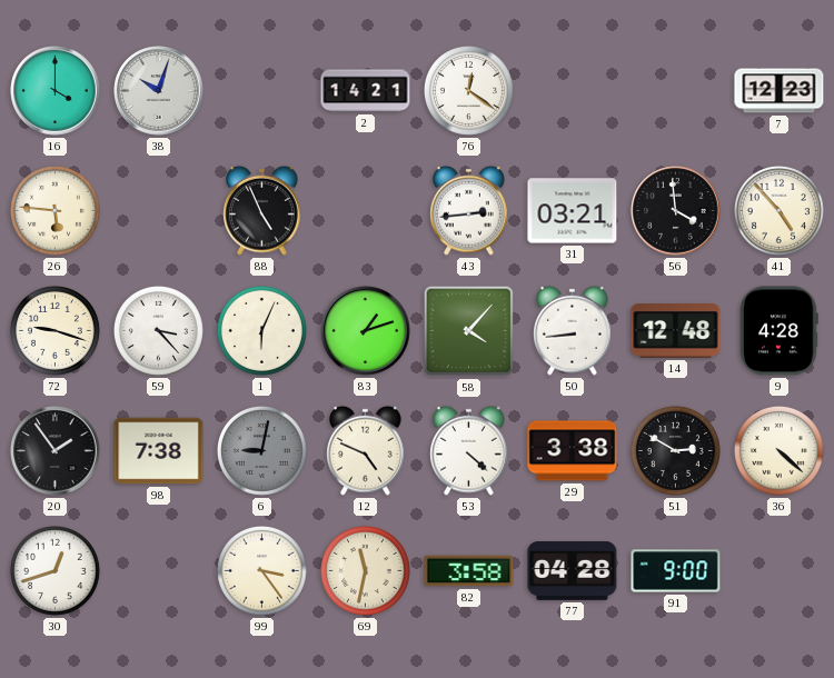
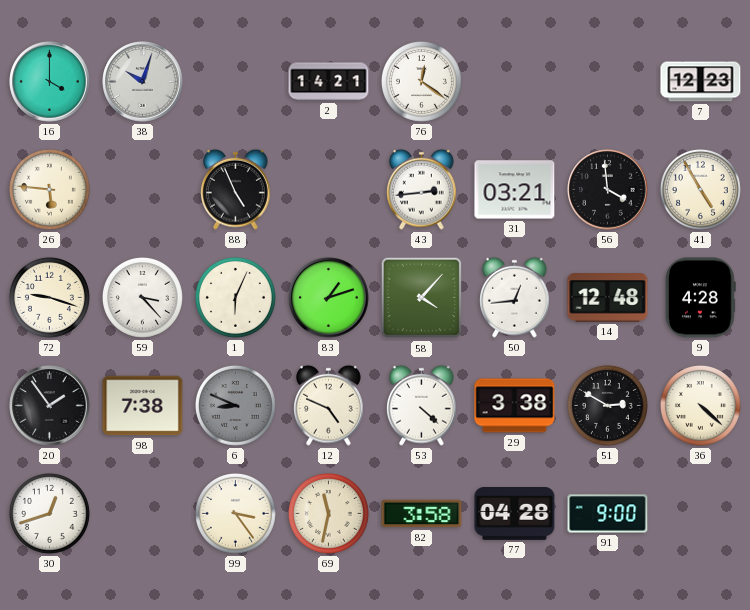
41: 4:53 -> 4:55
50: 8:44 -> 12:44
6: 9:02 -> 8:49
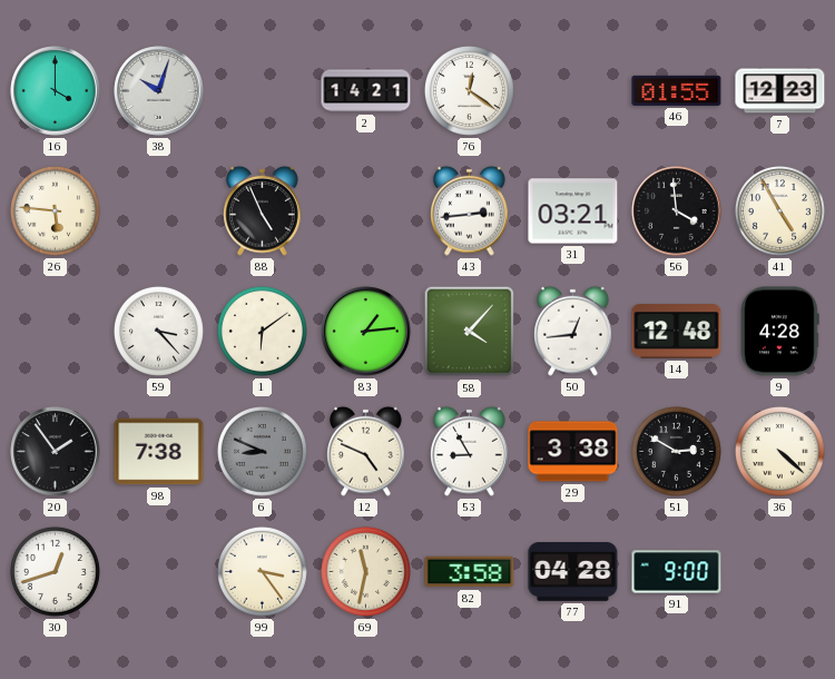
46: none -> 01:55
72: 9:18 -> none
1: 6:04 -> 6:09
83: 1:12 -> 1:14
53: 4:22 -> 8:55
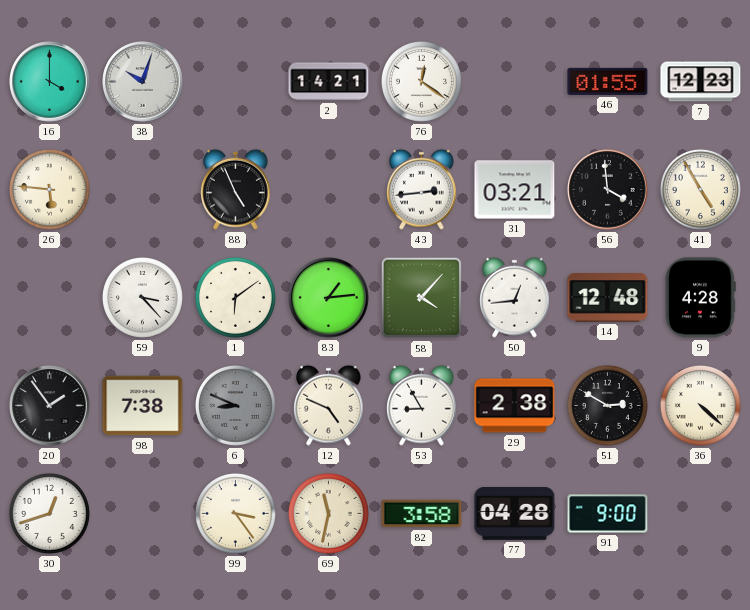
29: 3:38 -> 2:38
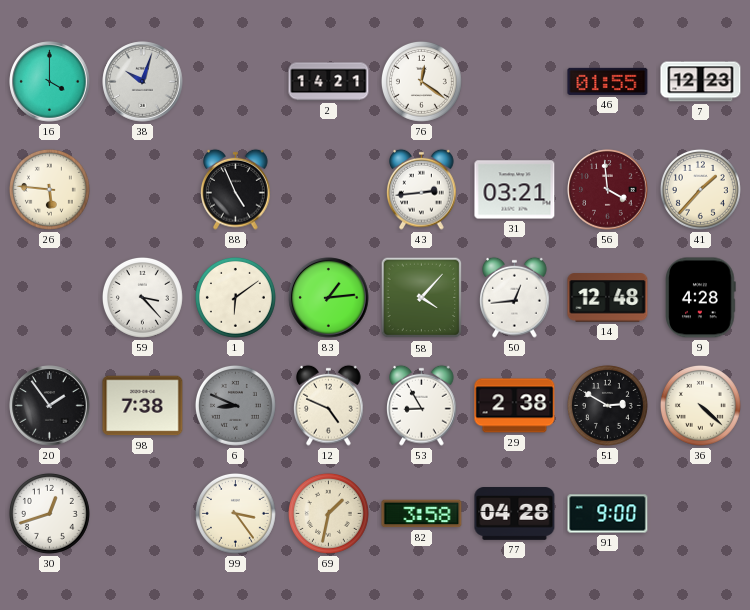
56 dial: black -> burgundy
41: 4:55 -> 1:37
69: 11:32 -> 1:32
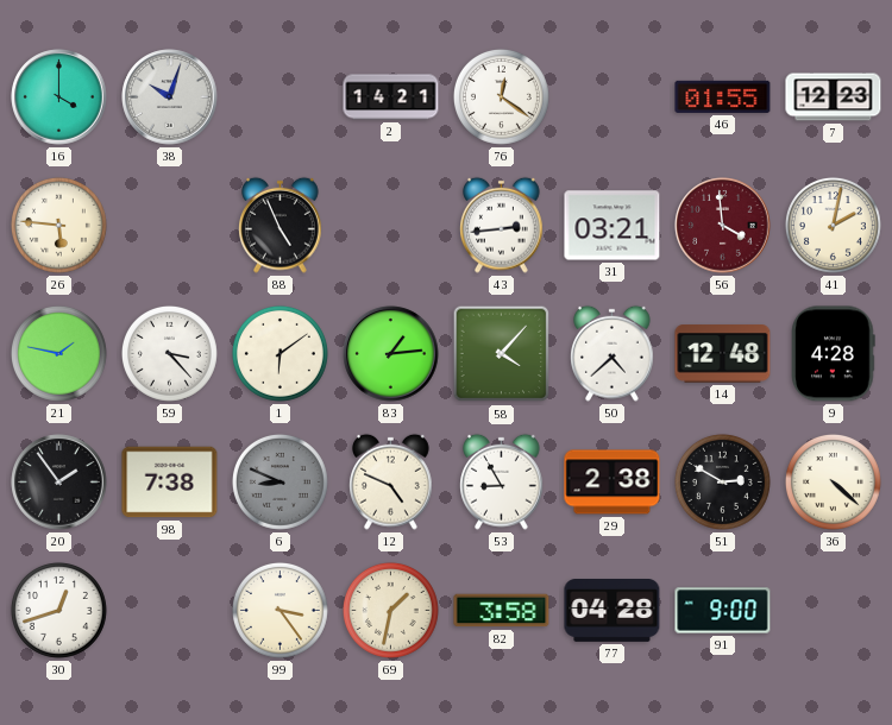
41: 1:37 -> 2:02
21: none -> 1:47
50: 12:44 -> 4:38
